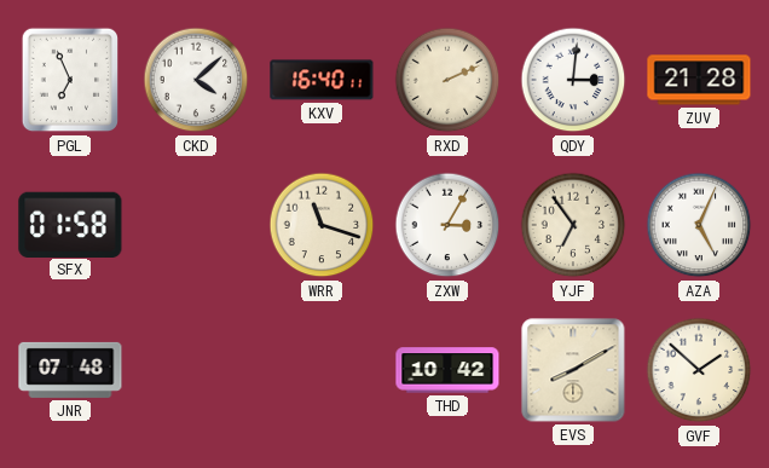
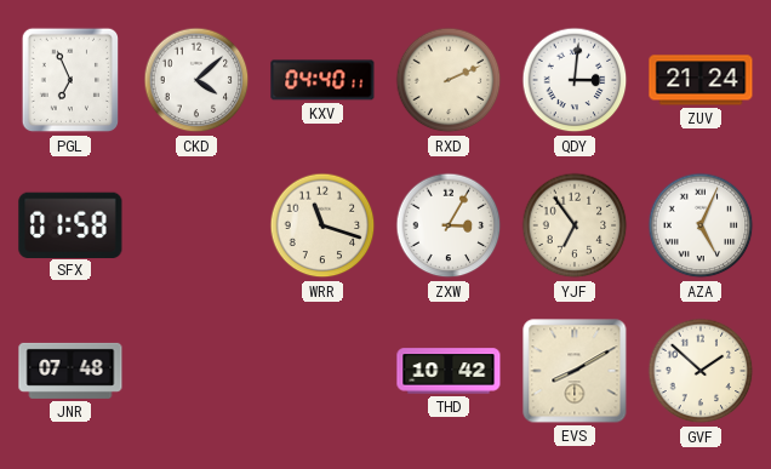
KXV: 16:40 -> 04:40
ZUV: 21:28 -> 21:24
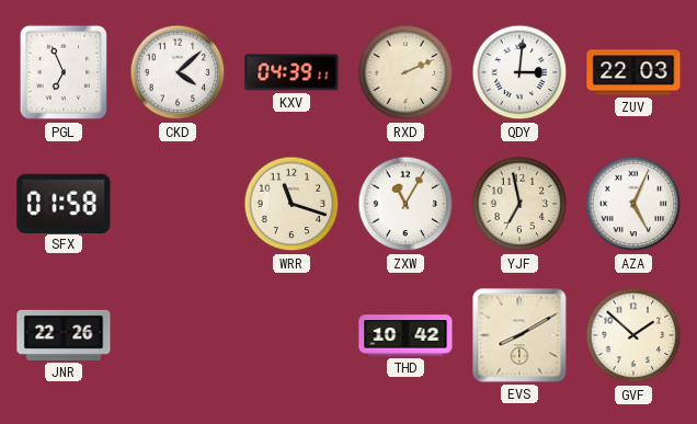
KXV: 04:40 -> 04:39
ZUV: 21:24 -> 22:03
ZXW: 3:05 -> 11:05
YJF: 6:54 -> 6:58
JNR: 07:48 -> 22:26
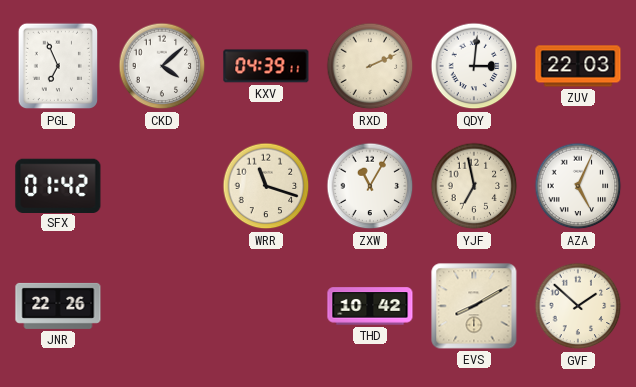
SFX: 01:58 -> 01:42
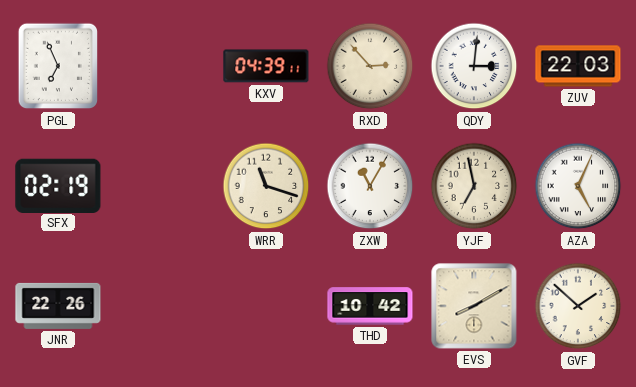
CKD: 4:08 -> none
RXD: 2:11 -> 2:53
SFX: 01:42 -> 02:19
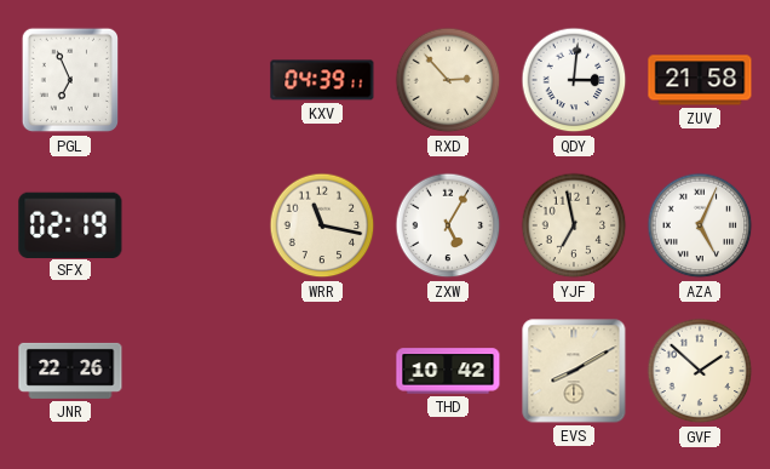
ZUV: 22:03 -> 21:58
WRR: 11:18 -> 11:17
ZXW: 11:05 -> 5:05
